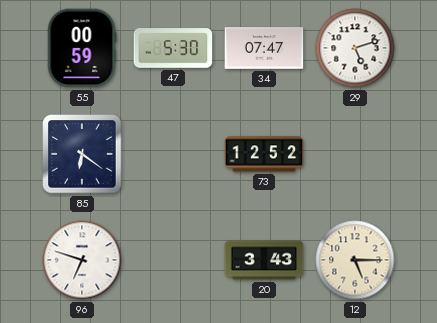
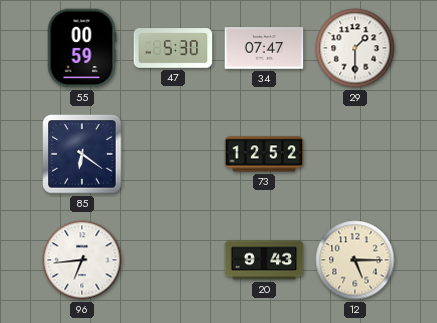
29: 5:12 -> 1:30
96: 6:48 -> 6:44
20: 3:43 -> 9:43
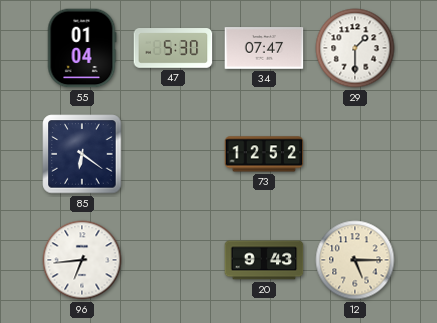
55: 00:59 -> 01:04
